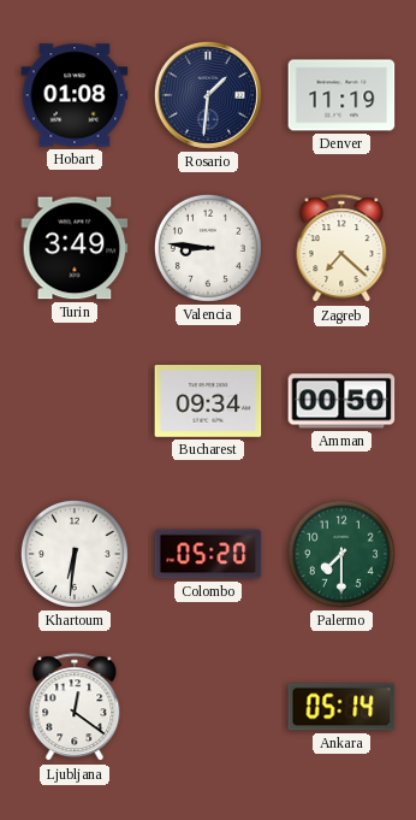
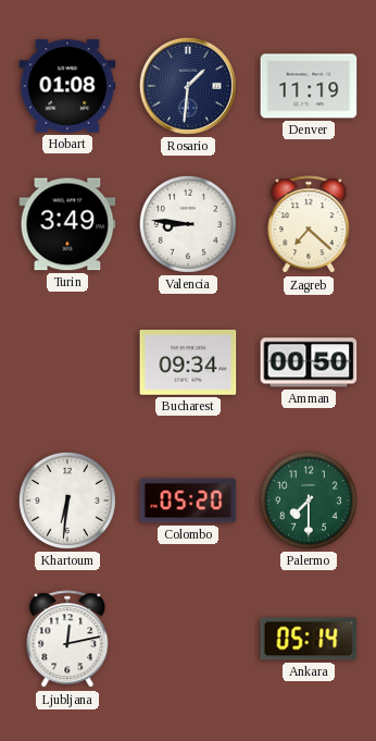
Ljubljana: 12:21 -> 12:13
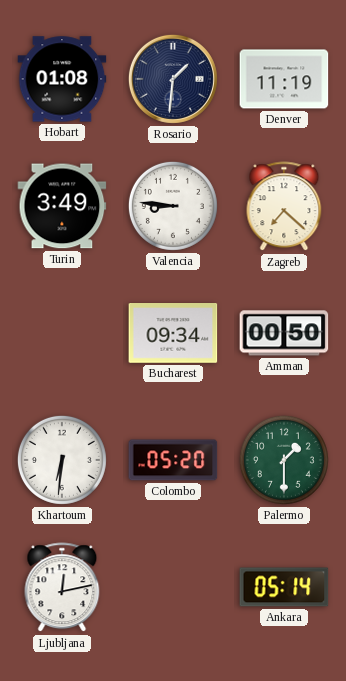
Palermo: 7:30 -> 1:30
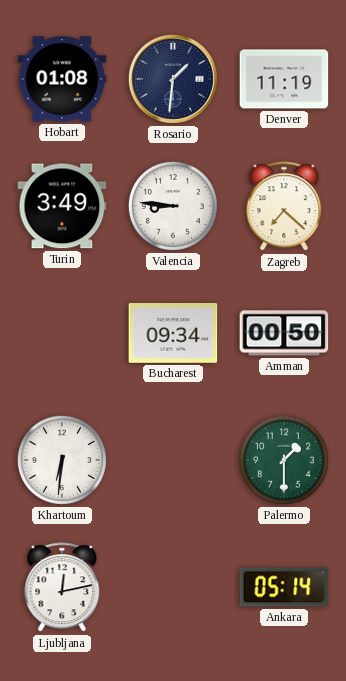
Colombo: 05:20 -> none
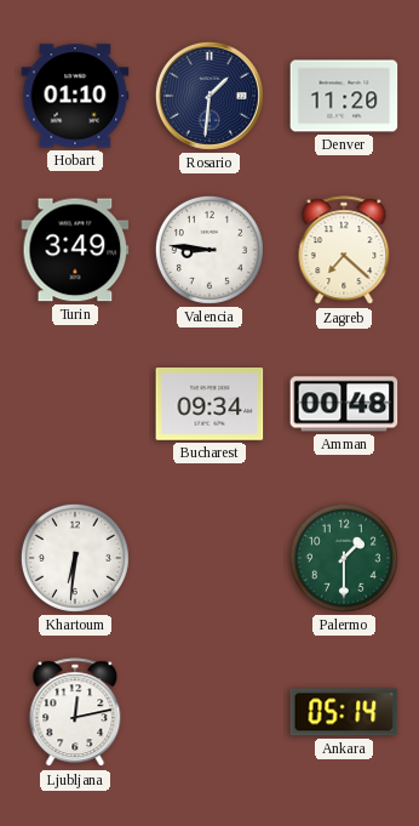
Hobart: 01:08 -> 01:10
Denver: 11:19 -> 11:20
Amman: 00:50 -> 00:48
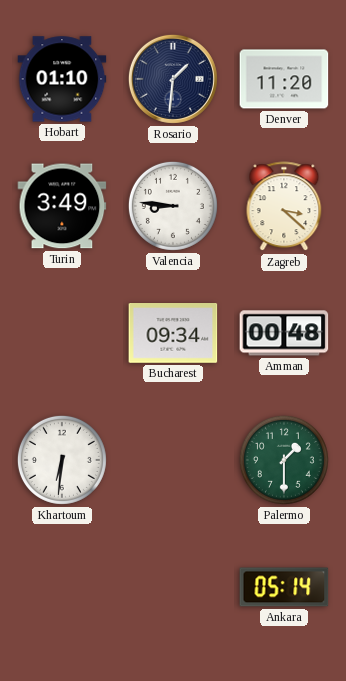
Zagreb: 7:22 -> 3:22
Ljubljana: 12:13 -> none
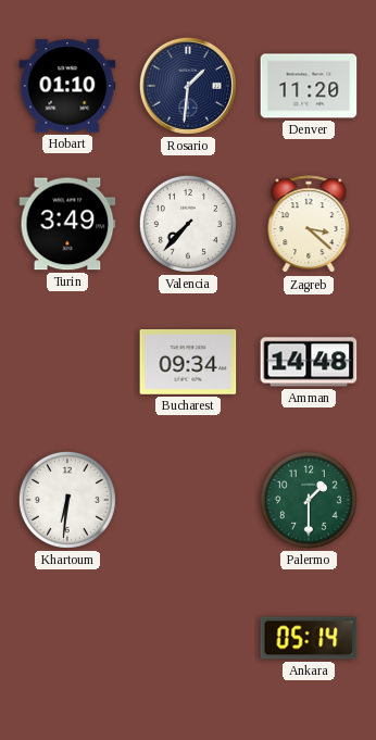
Valencia: 8:46 -> 7:37
Amman: 00:48 -> 14:48
